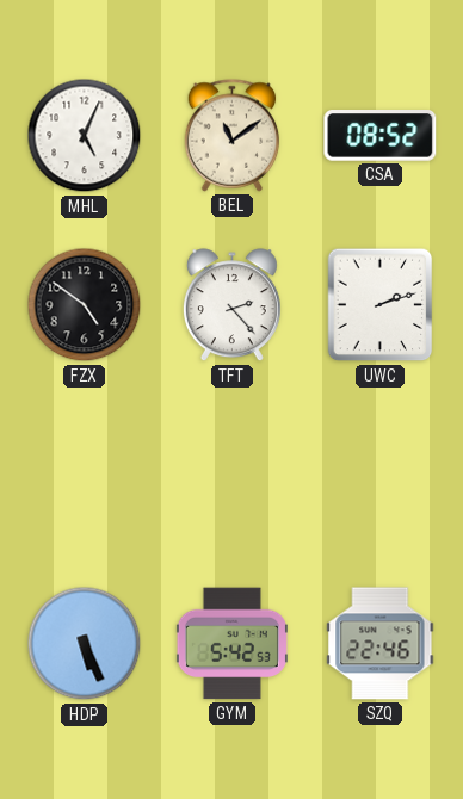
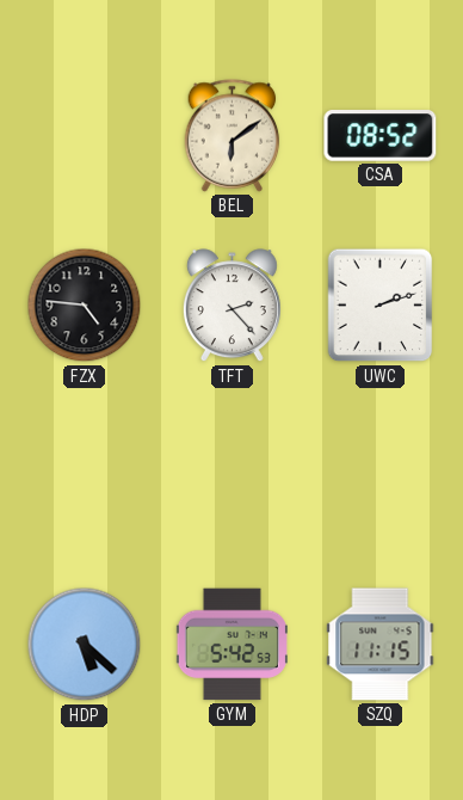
MHL: 5:04 -> none
BEL: 11:09 -> 6:09
FZX: 4:51 -> 4:46
HDP: 5:26 -> 5:22
SZQ: 22:46 -> 11:15
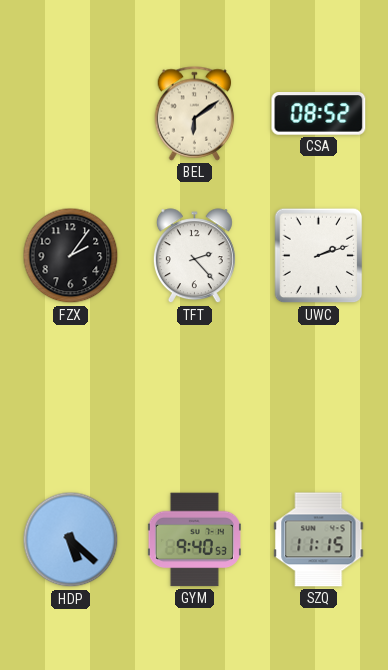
FZX: 4:46 -> 2:06
GYM: 5:42 -> 9:40
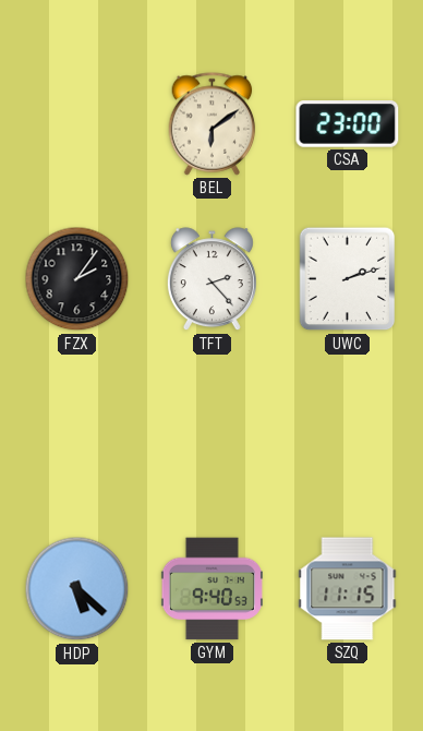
CSA: 08:52 -> 23:00
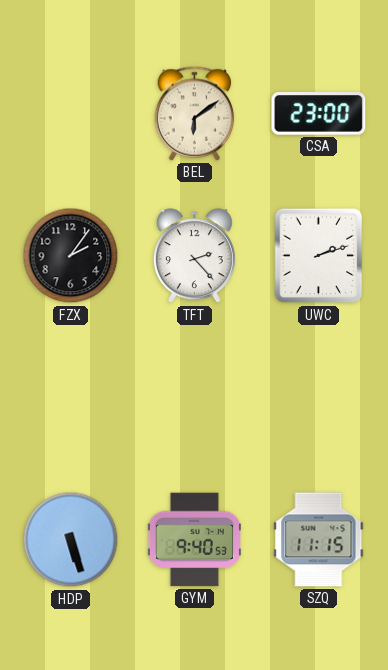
HDP: 5:22 -> 5:27
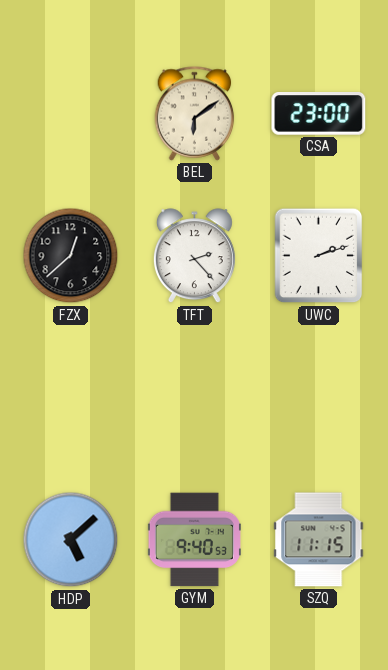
FZX: 2:06 -> 12:38
HDP: 5:27 -> 5:08
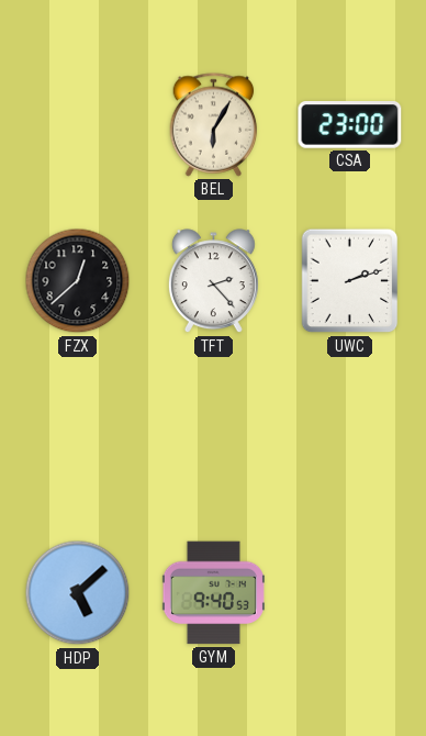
BEL: 6:09 -> 6:05
SZQ: 11:15 -> none
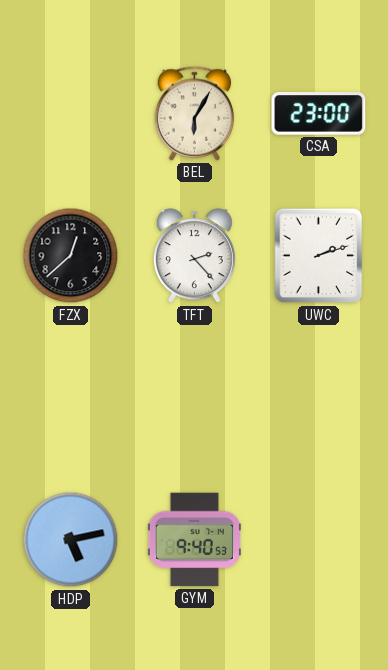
HDP: 5:08 -> 5:13
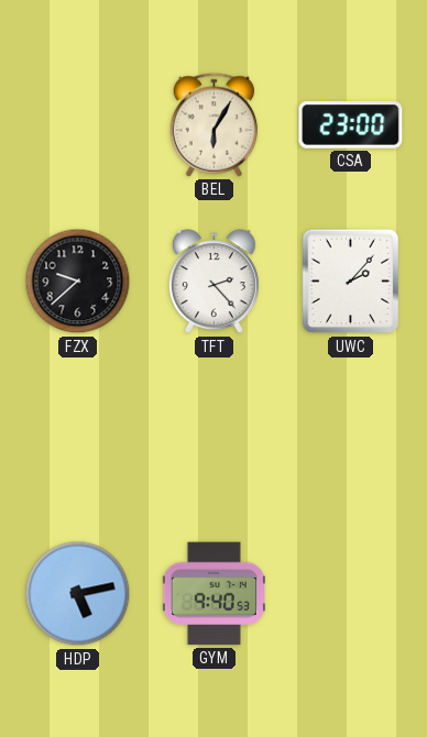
FZX: 12:38 -> 9:38
UWC: 2:12 -> 2:07
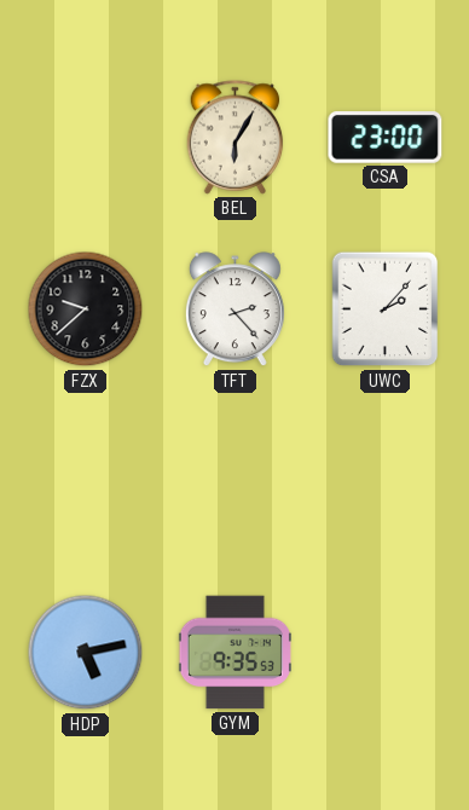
GYM: 9:40 -> 9:35
